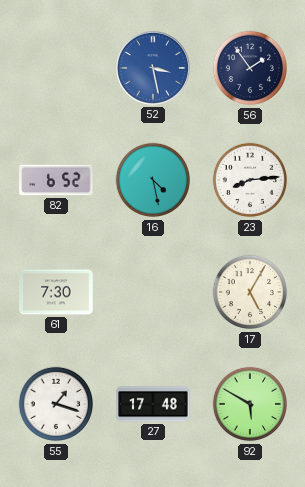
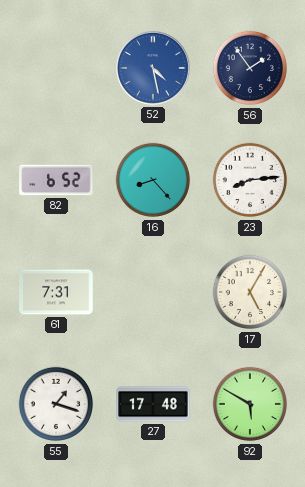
52: 3:28 -> 4:28
16: 4:28 -> 8:23
61: 7:30 -> 7:31
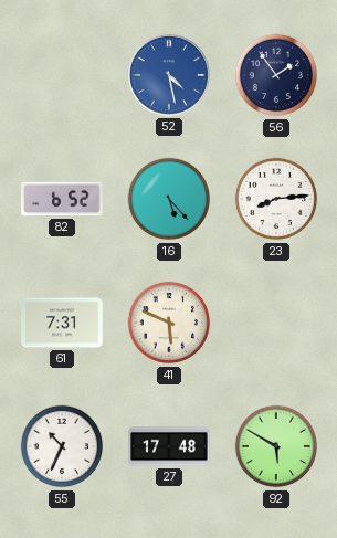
16: 8:23 -> 5:23
41: none -> 5:49
17: 5:05 -> none
55: 1:18 -> 10:34
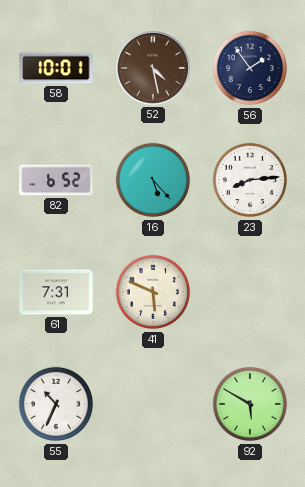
58: none -> 10:01
52 dial: blue -> brown
27: 17:48 -> none
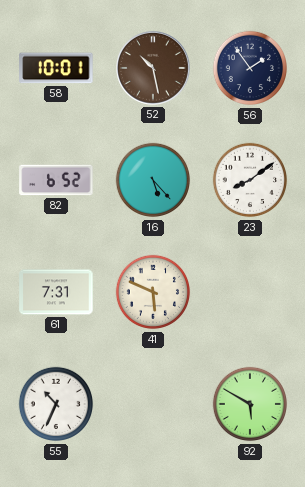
52: 4:28 -> 10:28
23: 8:14 -> 8:09
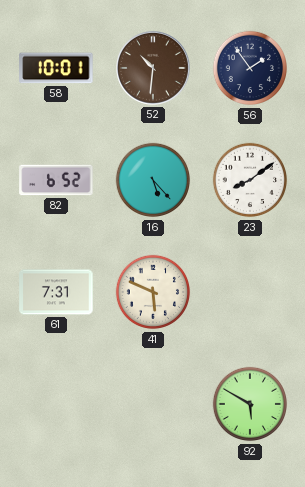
52: 10:28 -> 10:31
55: 10:34 -> none
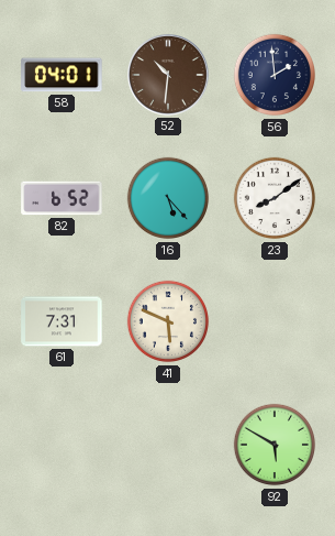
58: 10:01 -> 04:01
56: 1:54 -> 1:59
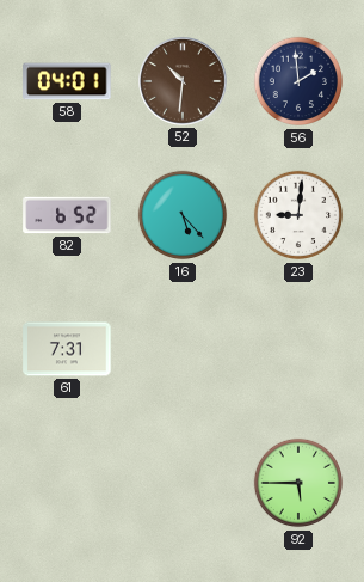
23: 8:09 -> 9:01
41: 5:49 -> none
92: 5:50 -> 5:45
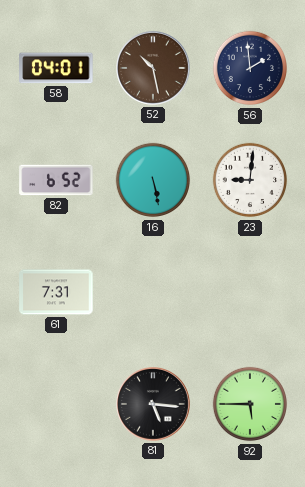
52: 10:31 -> 10:28
16: 5:23 -> 5:28
81: none -> 5:16
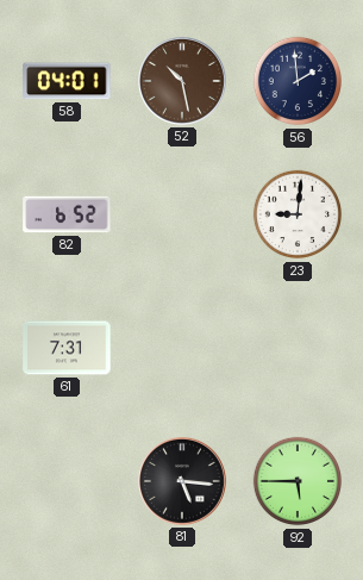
16: 5:28 -> none
